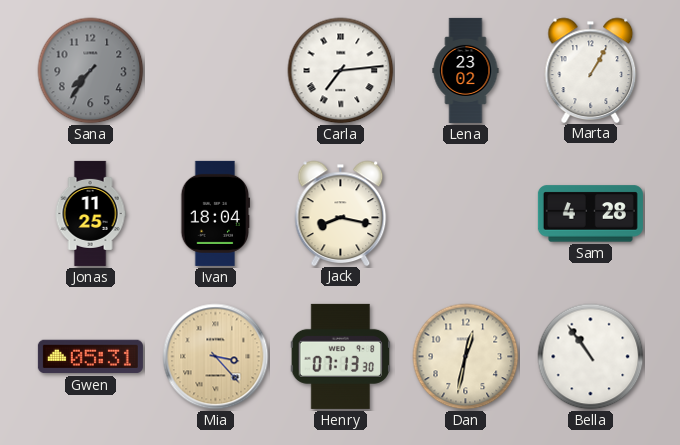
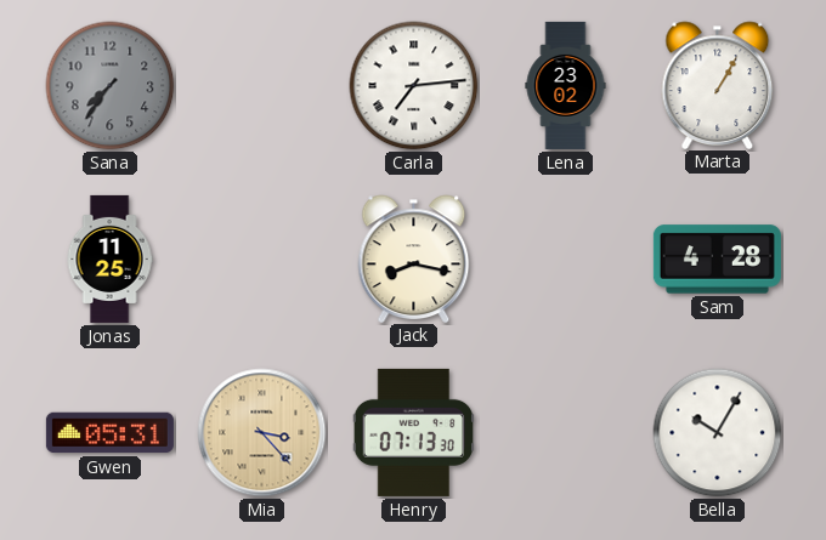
Ivan: 18:04 -> none
Dan: 12:32 -> none
Bella: 10:54 -> 10:05
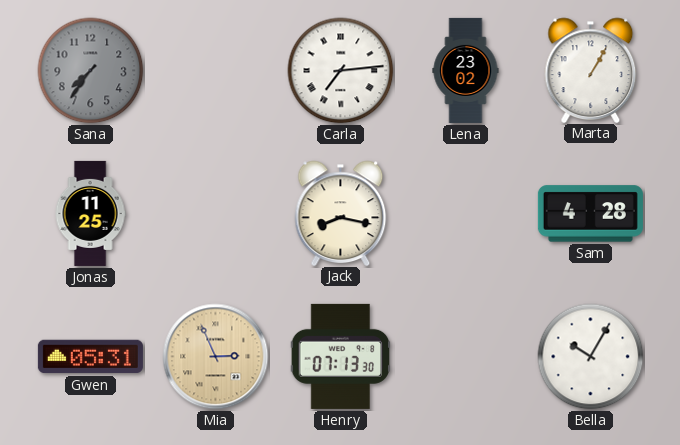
Mia: 3:23 -> 2:56
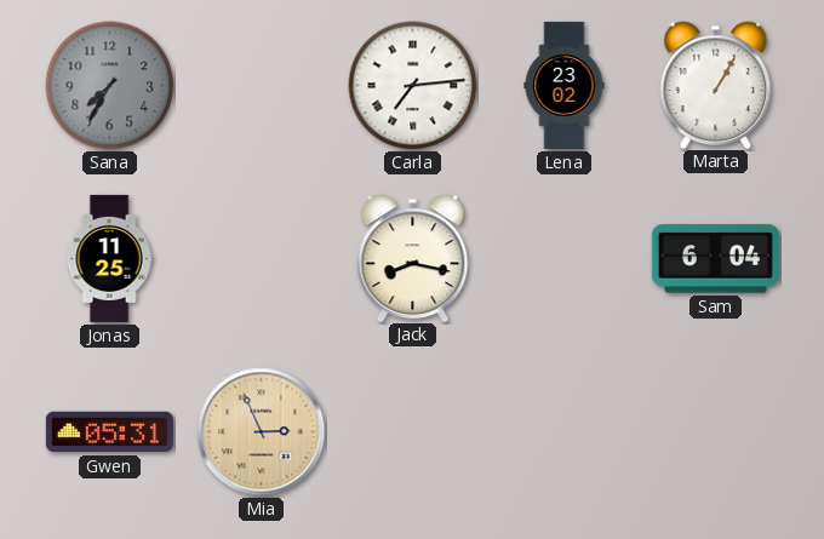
Sana: 7:36 -> 7:35
Sam: 4:28 -> 6:04
Henry: 07:13 -> none
Bella: 10:05 -> none
